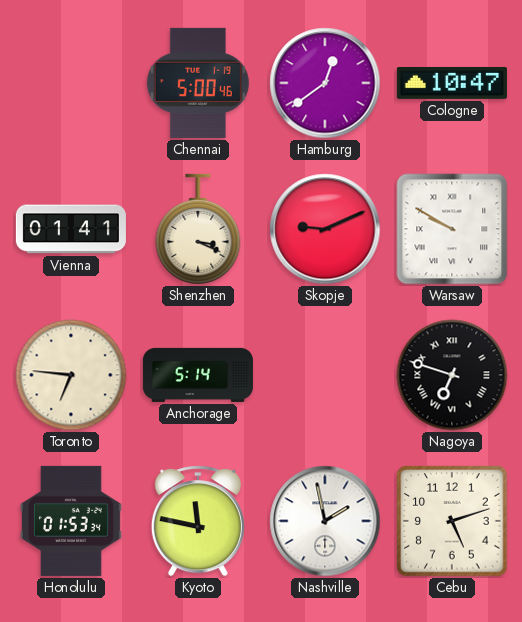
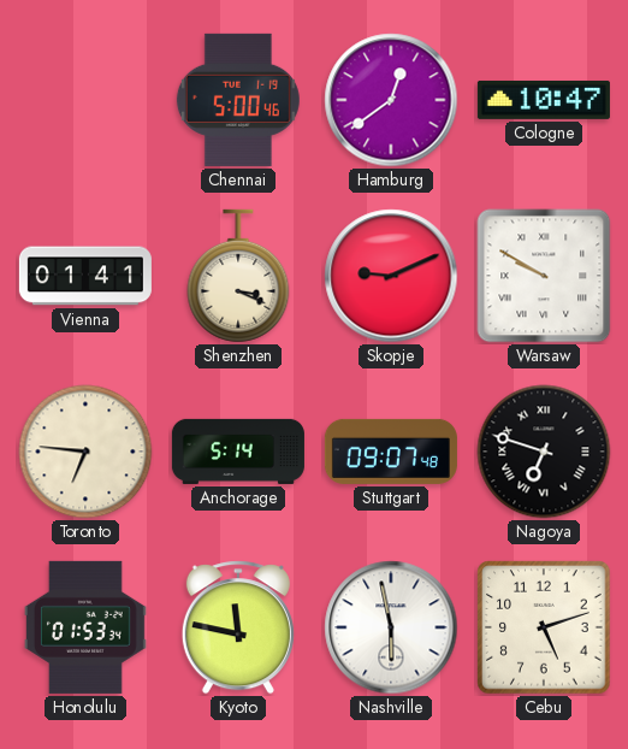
Stuttgart: none -> 09:07
Nashville: 1:58 -> 5:58
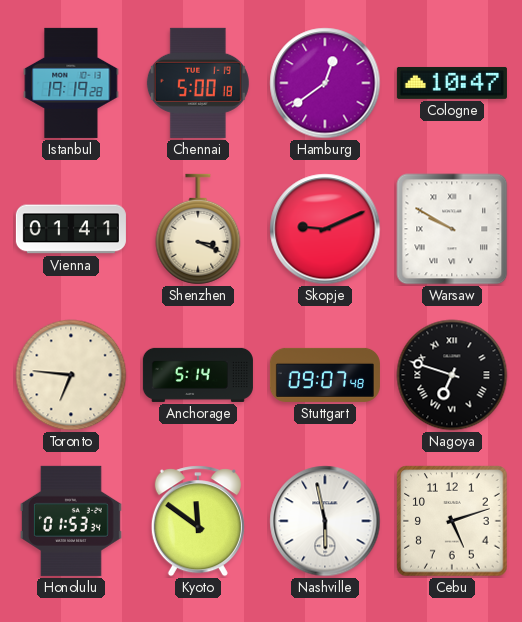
Istanbul: none -> 19:19
Chennai: 5:00:46 -> 5:00:18
Kyoto: 11:47 -> 11:51
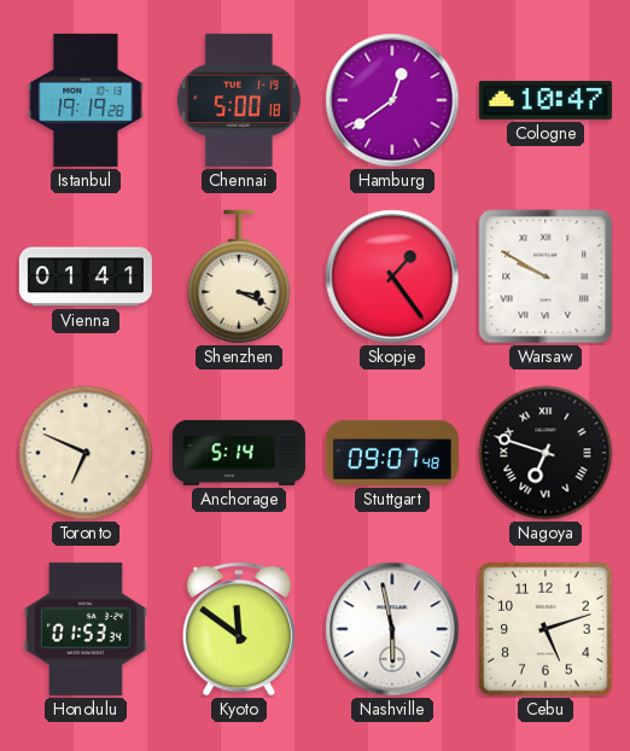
Skopje: 9:11 -> 1:24
Toronto: 6:46 -> 6:49
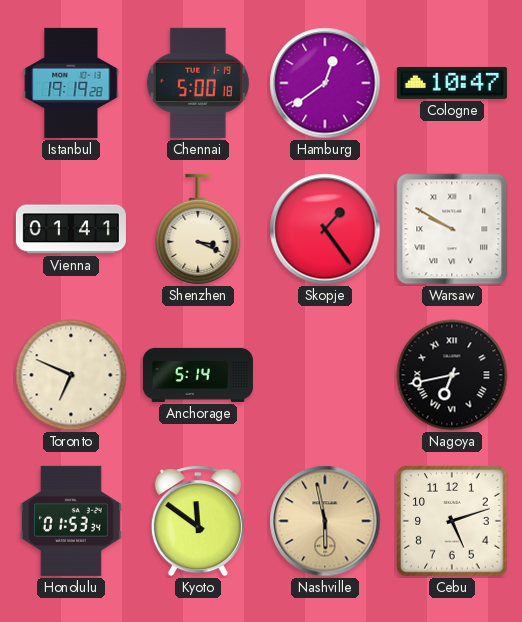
Stuttgart: 09:07 -> none
Nagoya: 6:48 -> 6:43
Nashville dial: white -> champagne
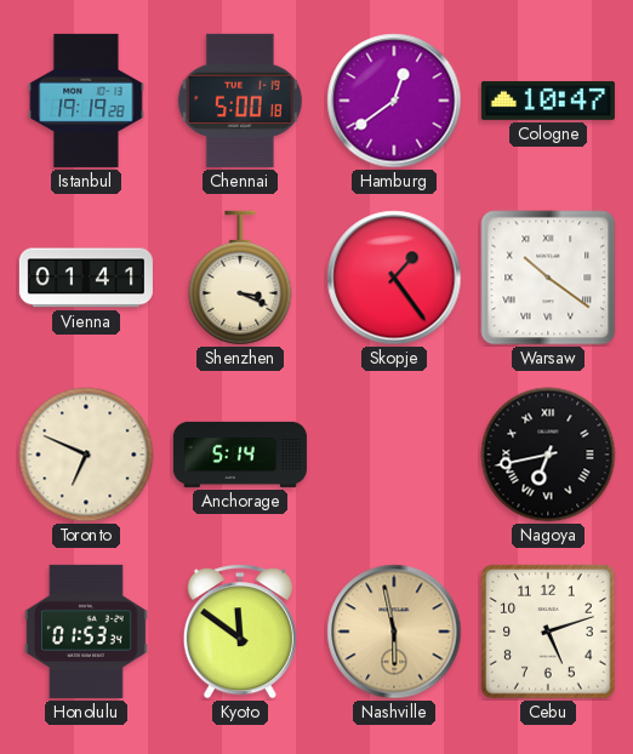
Warsaw: 9:50 -> 10:21
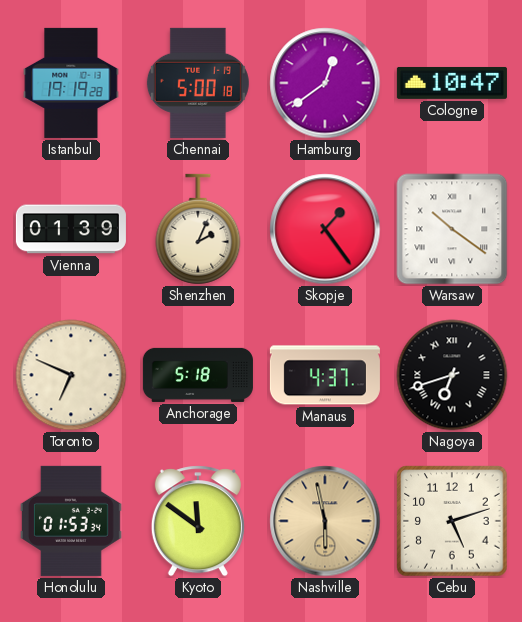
Vienna: 01:41 -> 01:39
Shenzhen: 3:19 -> 2:04
Anchorage: 5:14 -> 5:18
Manaus: none -> 4:37
Nagoya: 6:43 -> 6:42
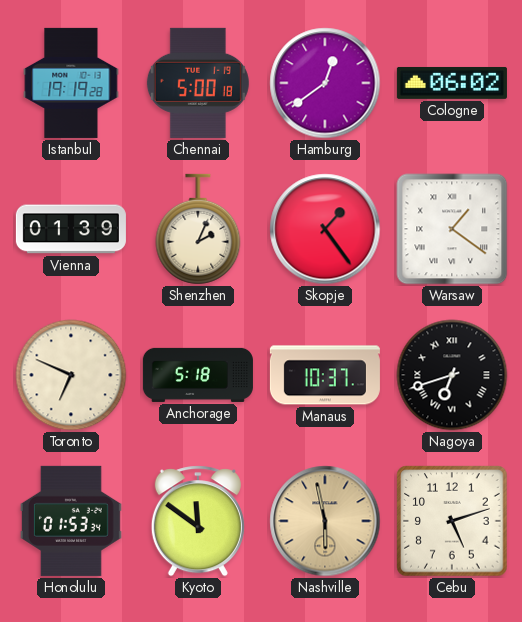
Cologne: 10:47 -> 06:02
Warsaw: 10:21 -> 1:21
Manaus: 4:37 -> 10:37
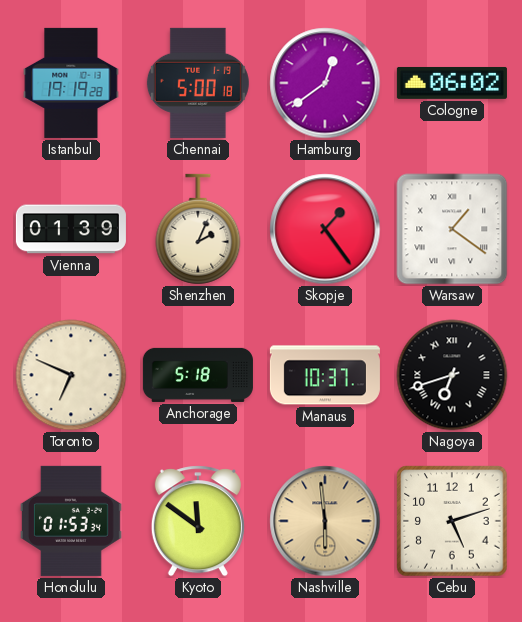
Nashville: 5:58 -> 5:59
